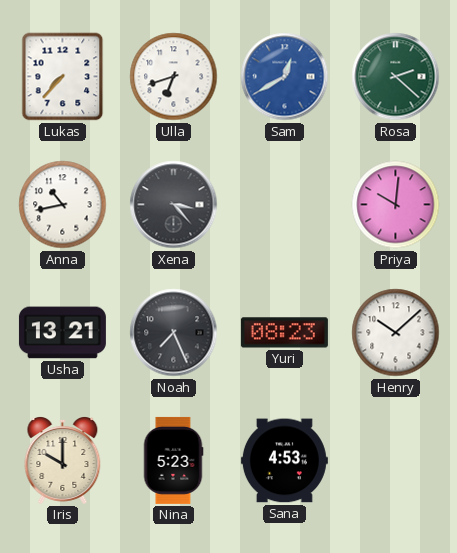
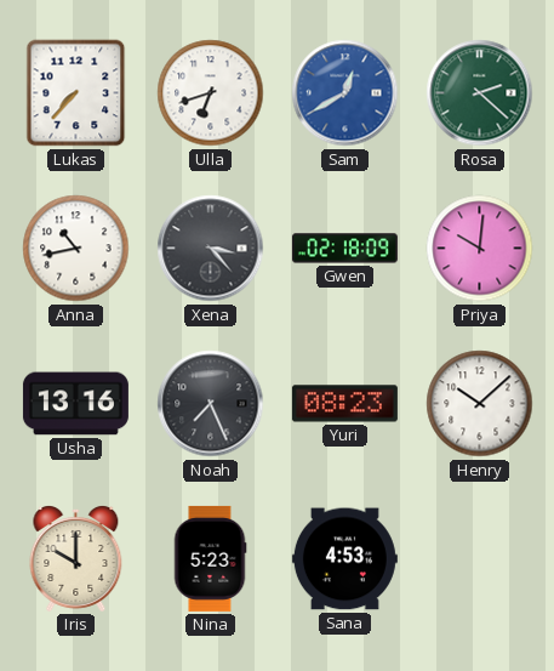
Gwen: none -> 02:18
Usha: 13:21 -> 13:16
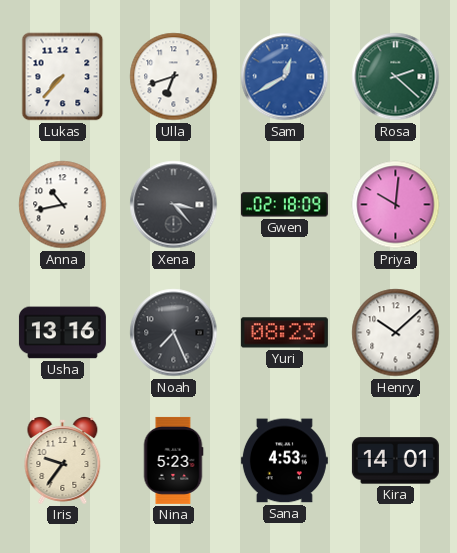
Iris: 10:00 -> 9:36
Kira: none -> 14:01
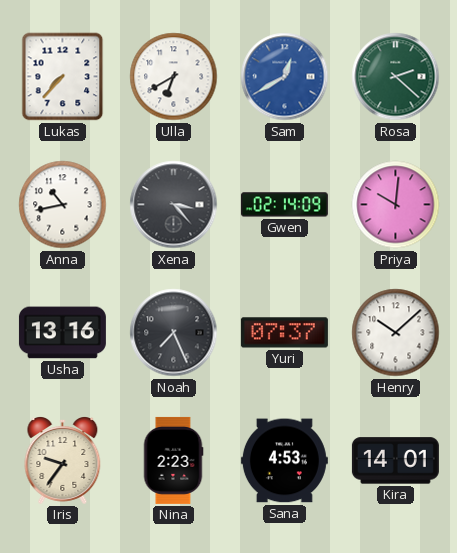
Ulla: 6:42 -> 6:40
Gwen: 02:18 -> 02:14
Yuri: 08:23 -> 07:37
Nina: 5:23 -> 2:23
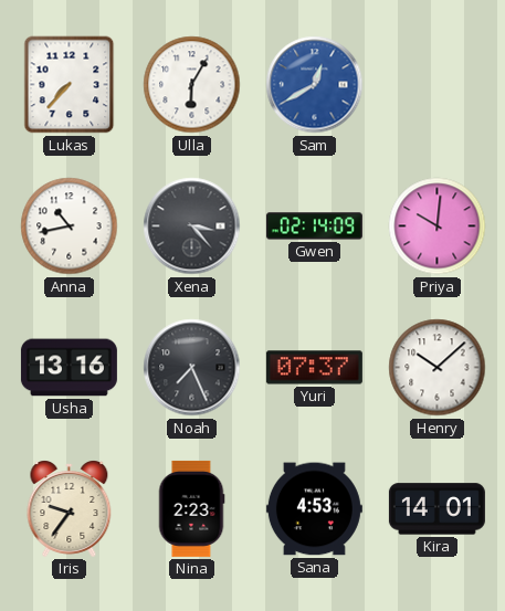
Ulla: 6:40 -> 6:05
Rosa: 2:22 -> none
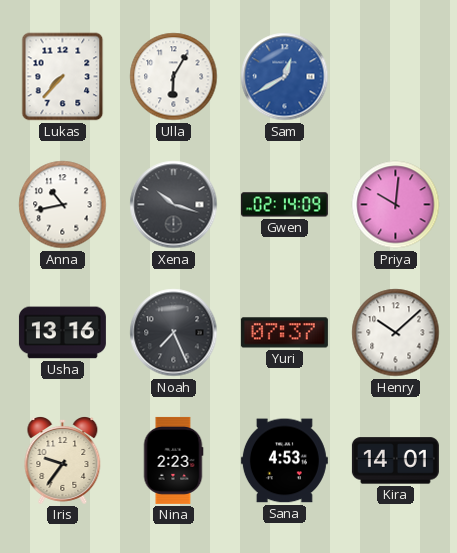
Xena: 3:23 -> 10:18
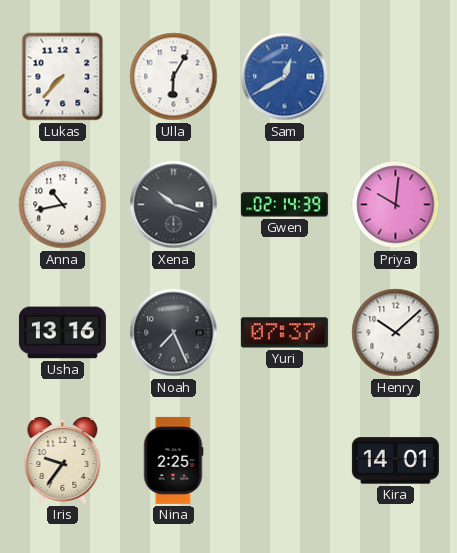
Gwen: 02:14:09 -> 02:14:39
Nina: 2:23 -> 2:25
Sana: 4:53 -> none
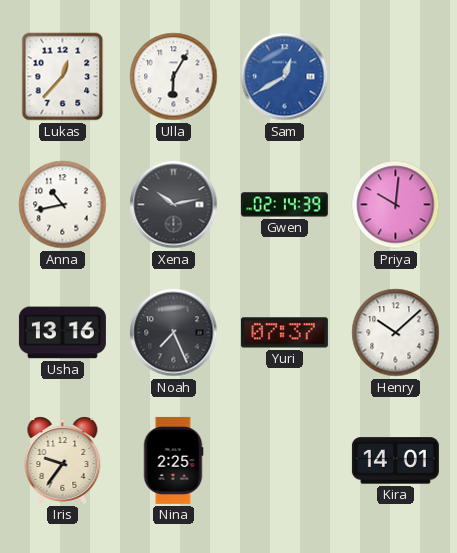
Lukas: 7:37 -> 12:37
Xena: 10:18 -> 10:13
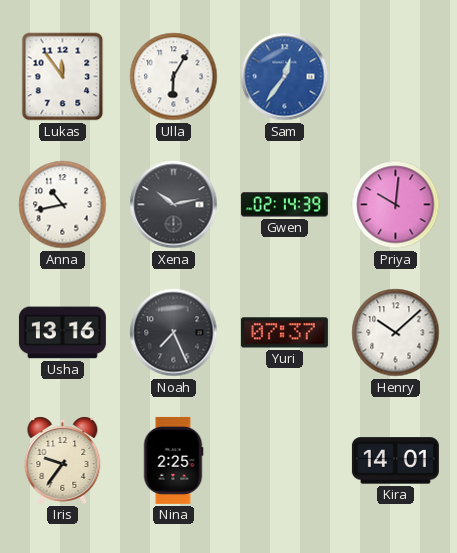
Lukas: 12:37 -> 11:54
Sam: 12:40 -> 12:36
